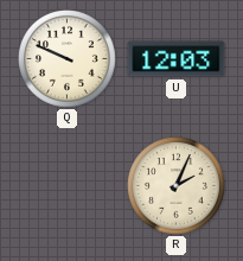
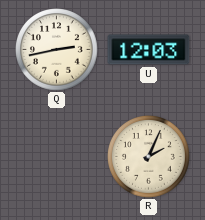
Q: 9:49 -> 2:43
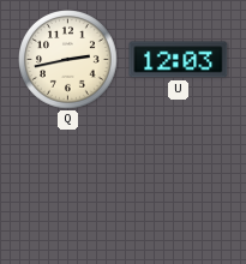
R: 2:04 -> none
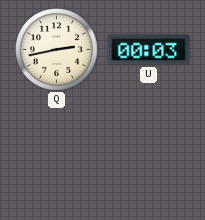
U: 12:03 -> 00:03
